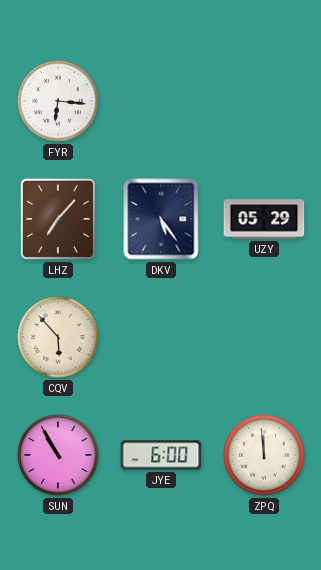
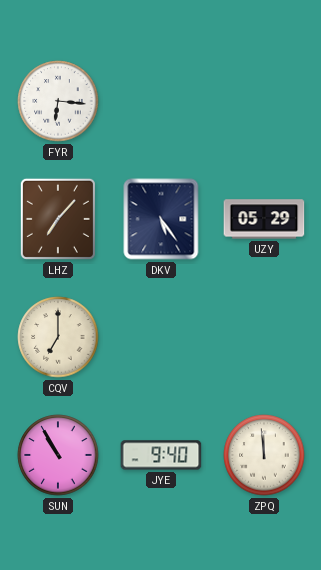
CQV: 5:53 -> 7:00
JYE: 6:00 -> 9:40
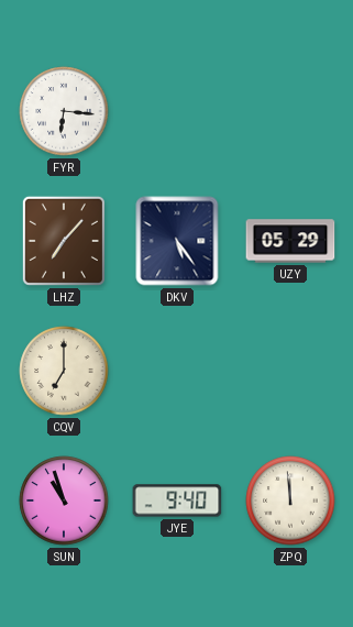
SUN: 10:55 -> 10:57
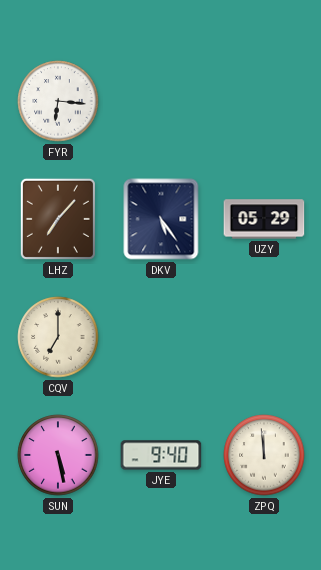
SUN: 10:57 -> 5:28
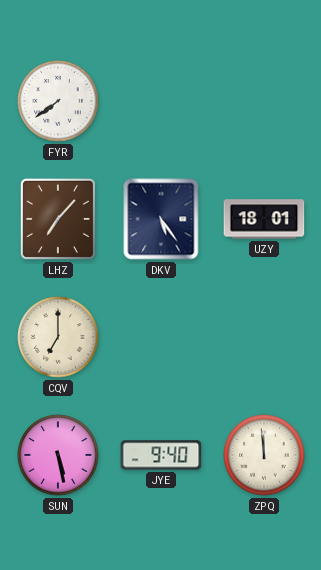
FYR: 6:16 -> 7:39
UZY: 05:29 -> 18:01
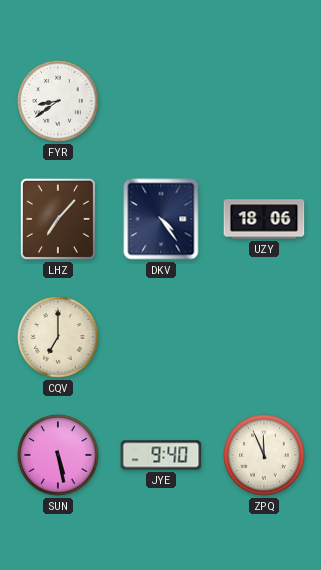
FYR: 7:39 -> 8:39
DKV: 5:24 -> 4:24
UZY: 18:01 -> 18:06
ZPQ: 11:59 -> 11:56
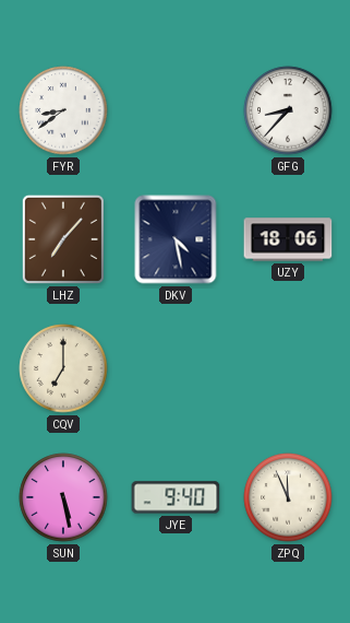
GFG: none -> 8:37
DKV: 4:24 -> 4:28
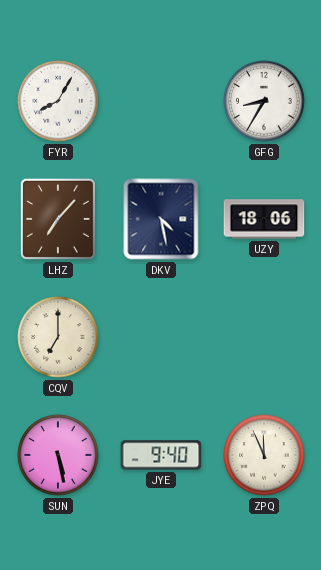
FYR: 8:39 -> 8:05
GFG: 8:37 -> 8:35
